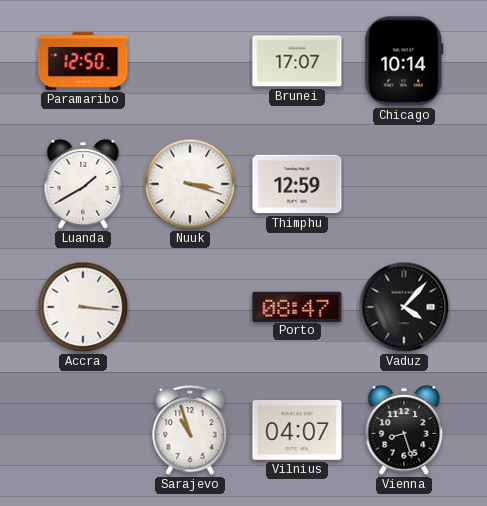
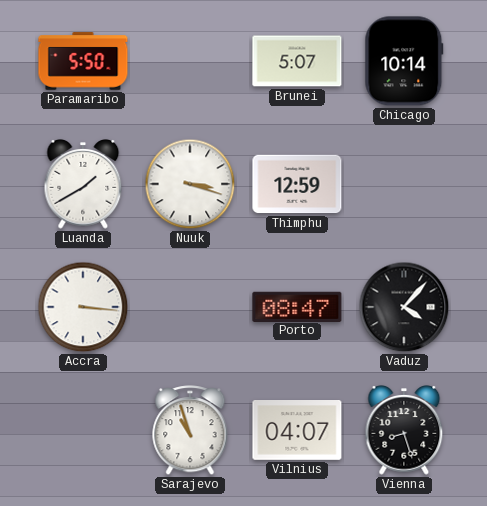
Paramaribo: 12:50 -> 5:50
Brunei: 17:07 -> 5:07
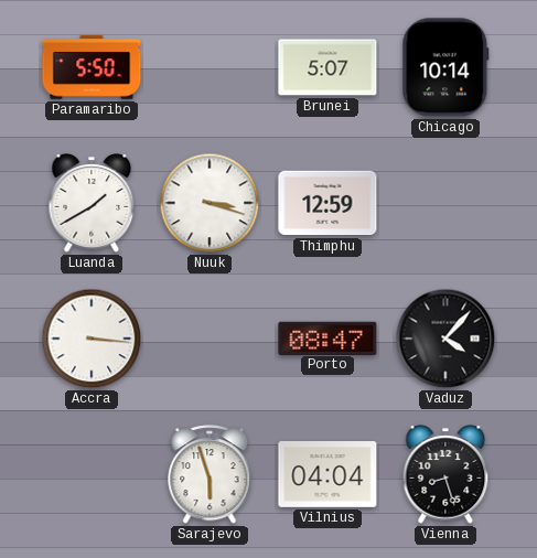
Sarajevo: 10:57 -> 5:57
Vilnius: 04:07 -> 04:04
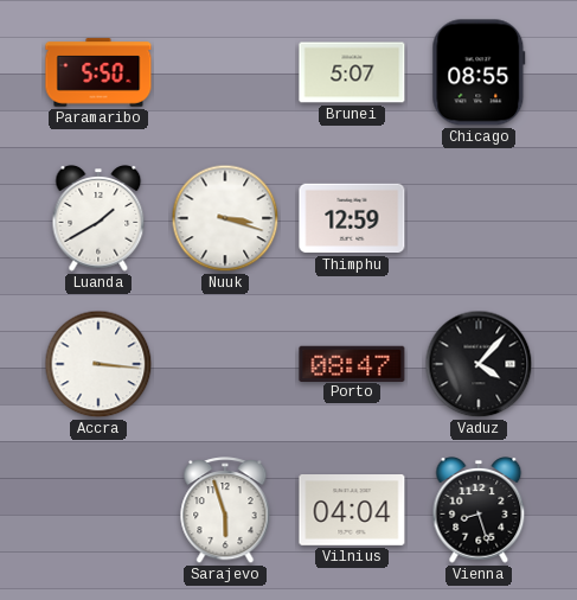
Chicago: 10:14 -> 08:55
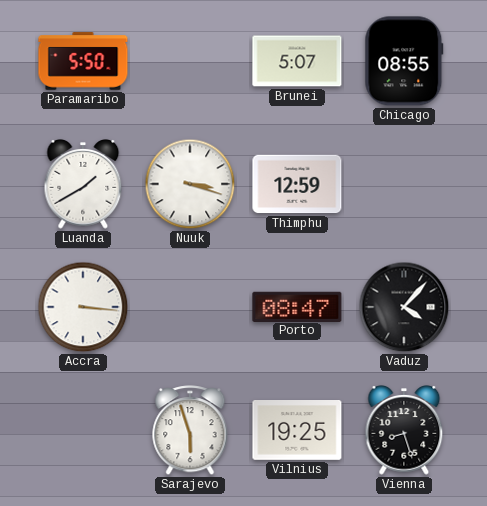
Vilnius: 04:04 -> 19:25
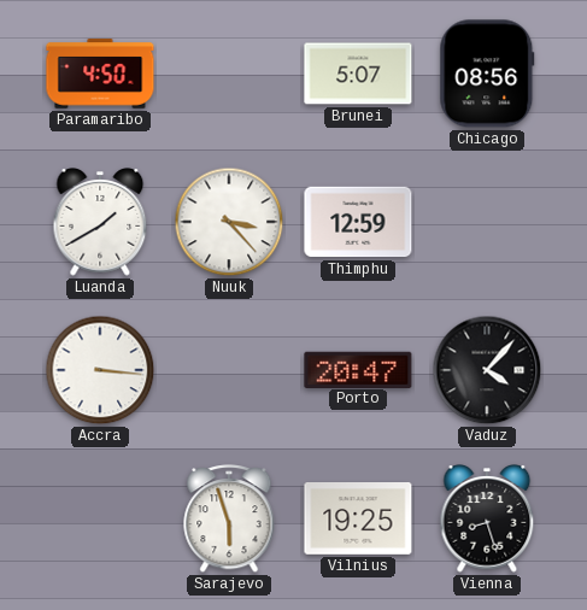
Paramaribo: 5:50 -> 4:50
Chicago: 08:55 -> 08:56
Nuuk: 3:18 -> 3:23
Porto: 08:47 -> 20:47
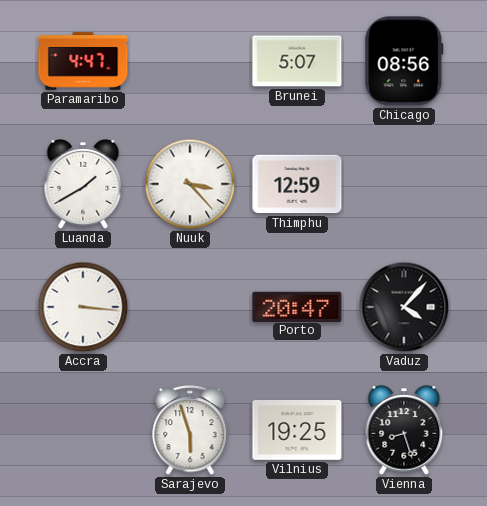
Paramaribo: 4:50 -> 4:47
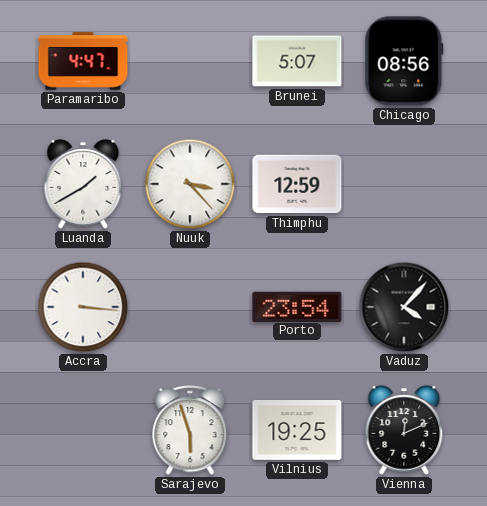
Porto: 20:47 -> 23:54
Vienna: 8:27 -> 12:11
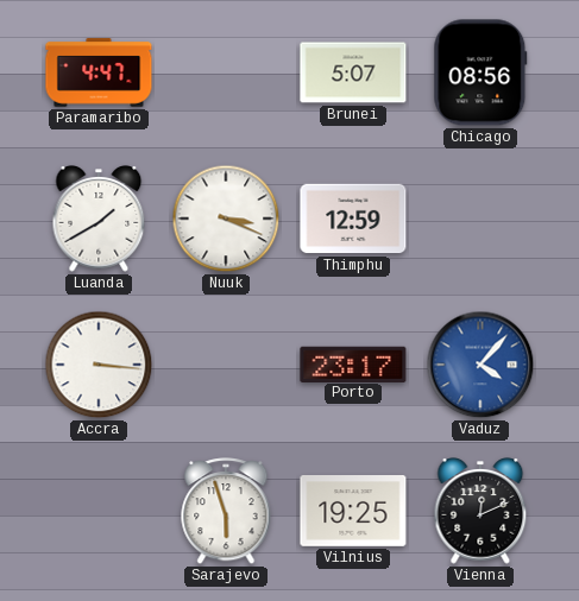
Nuuk: 3:23 -> 3:19
Porto: 23:54 -> 23:17
Vaduz dial: black -> blue
